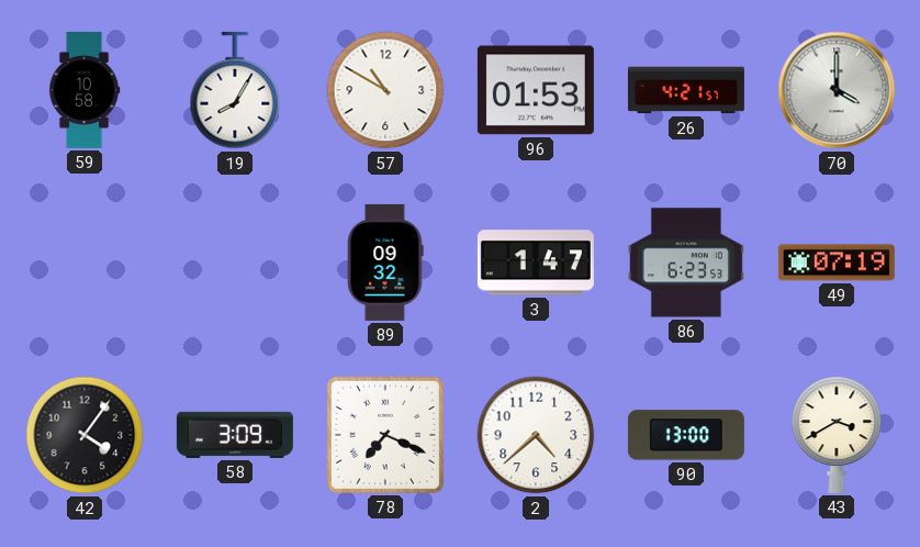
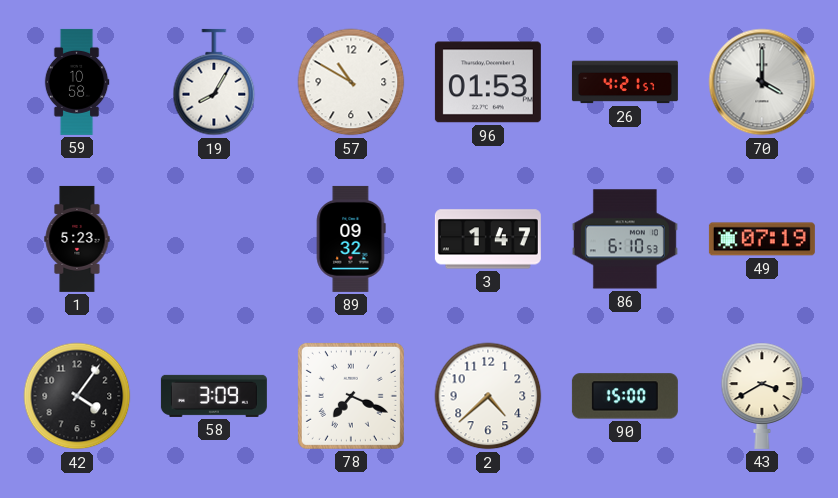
1: none -> 5:23
86: 6:23 -> 6:10
90: 13:00 -> 15:00
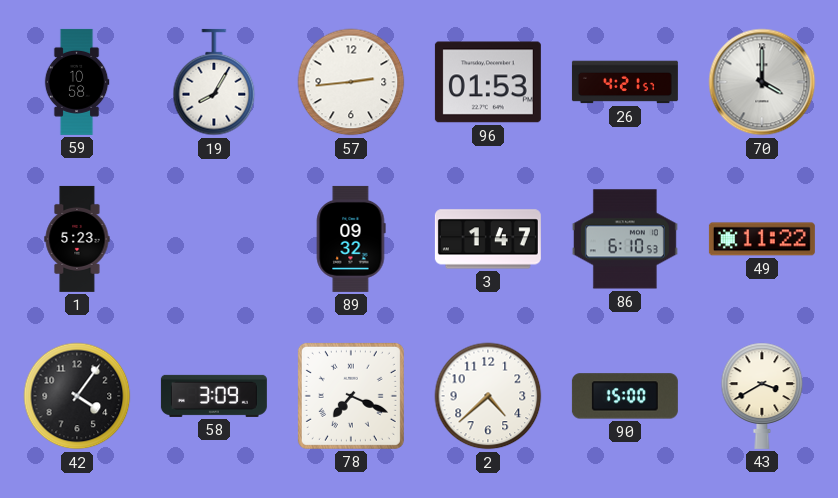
57: 10:50 -> 2:44
49: 07:19 -> 11:22
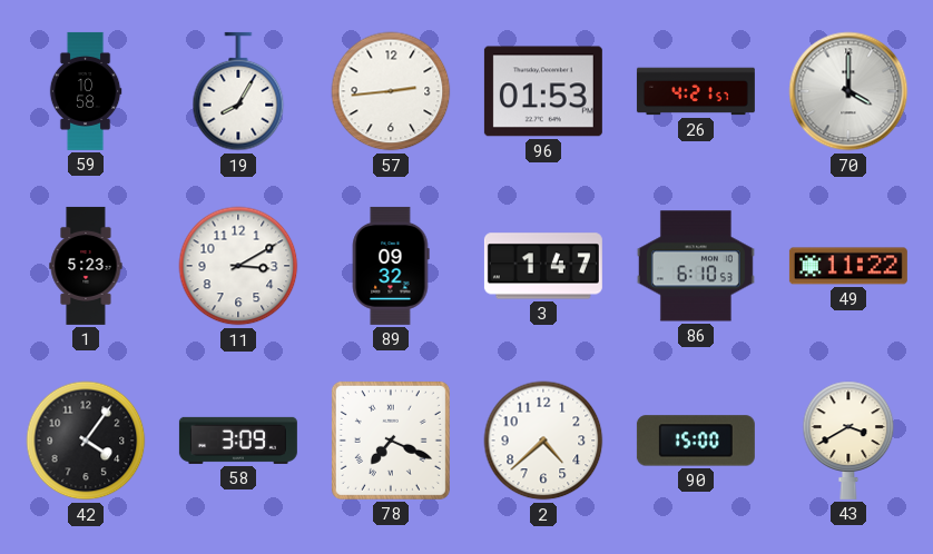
11: none -> 3:10
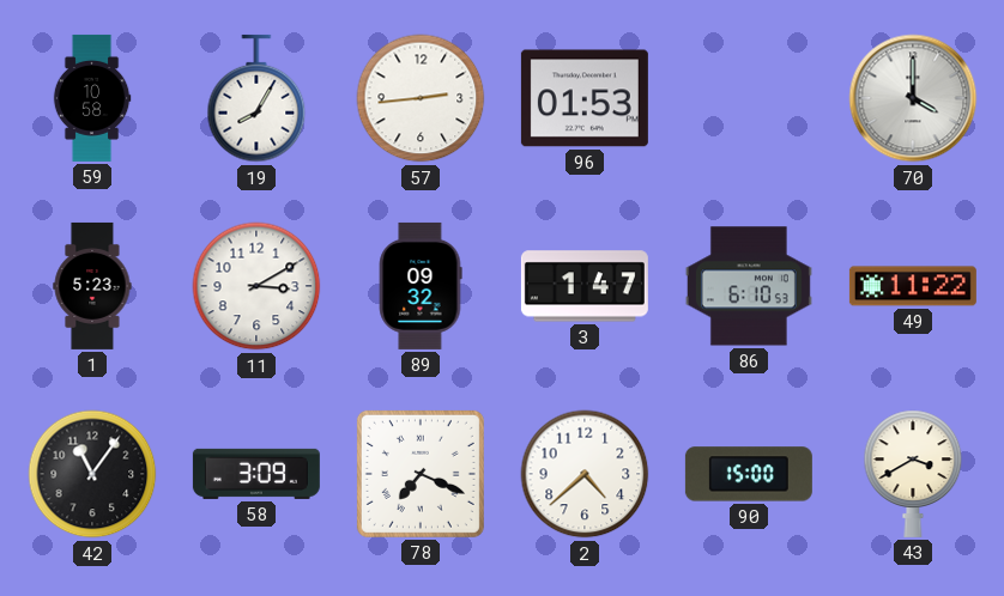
26: 4:21 -> none
42: 4:06 -> 11:06
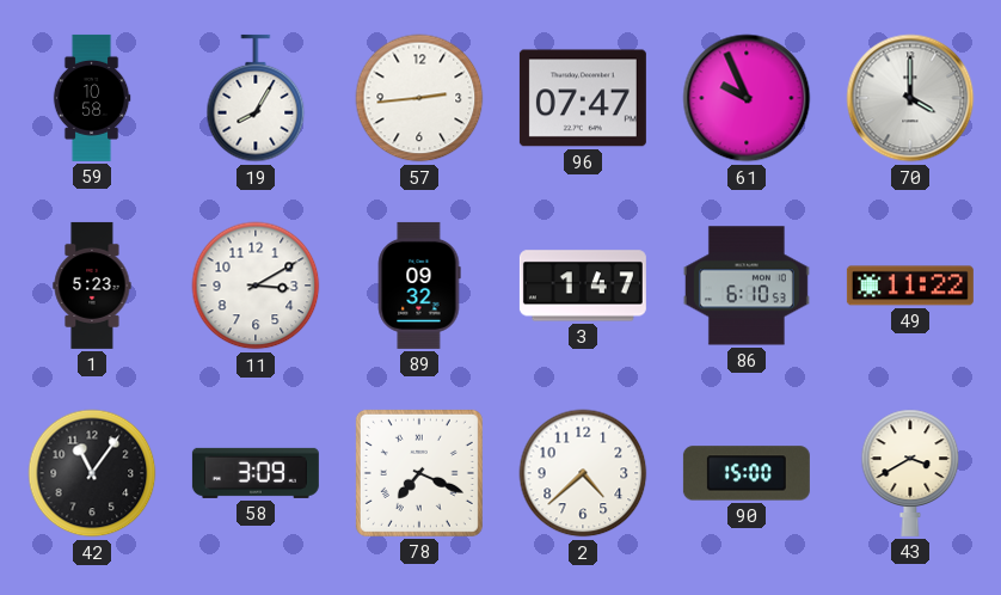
96: 01:53 -> 07:47
61: none -> 9:56
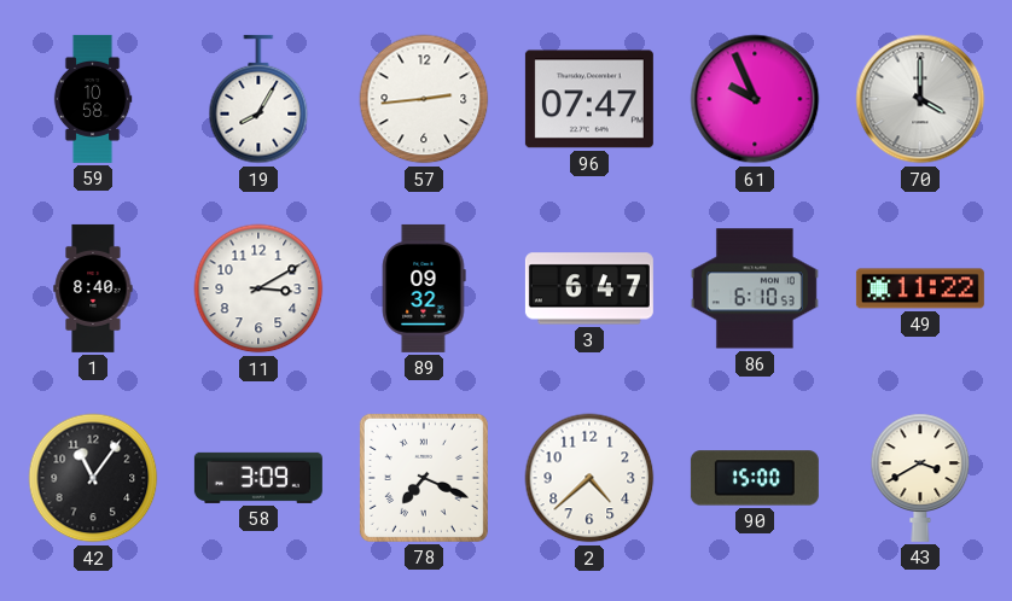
1: 5:23 -> 8:40
3: 1:47 -> 6:47
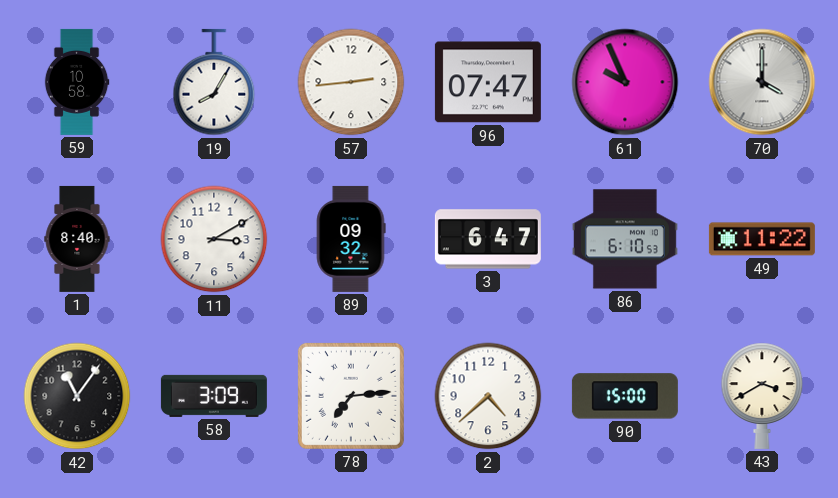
78: 7:19 -> 7:14
